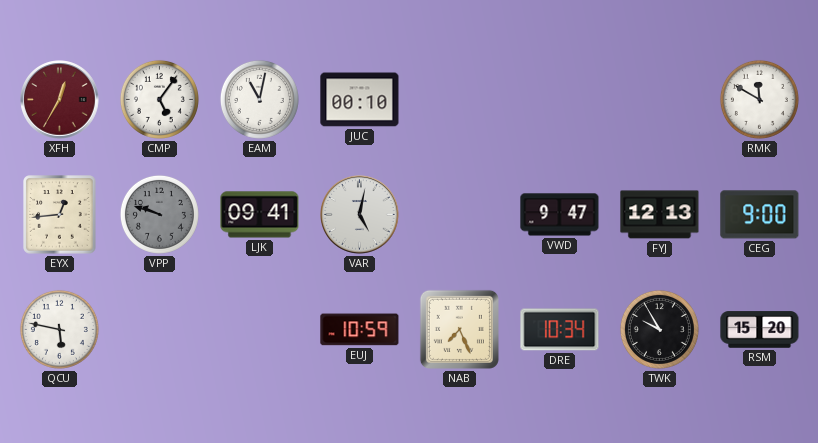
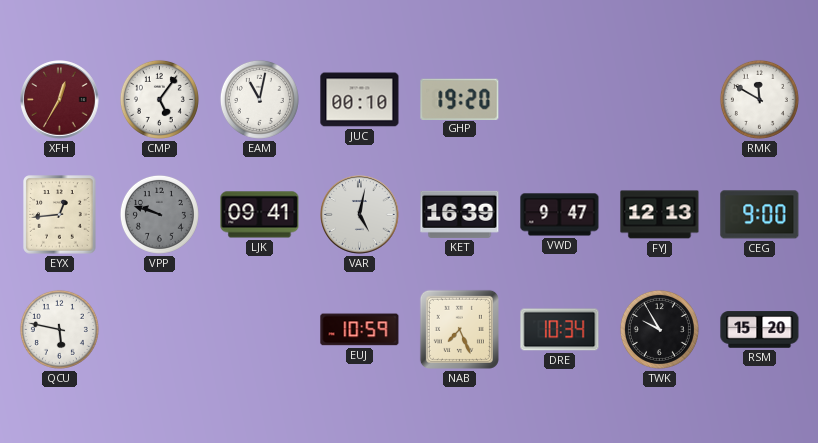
GHP: none -> 19:20
KET: none -> 16:39
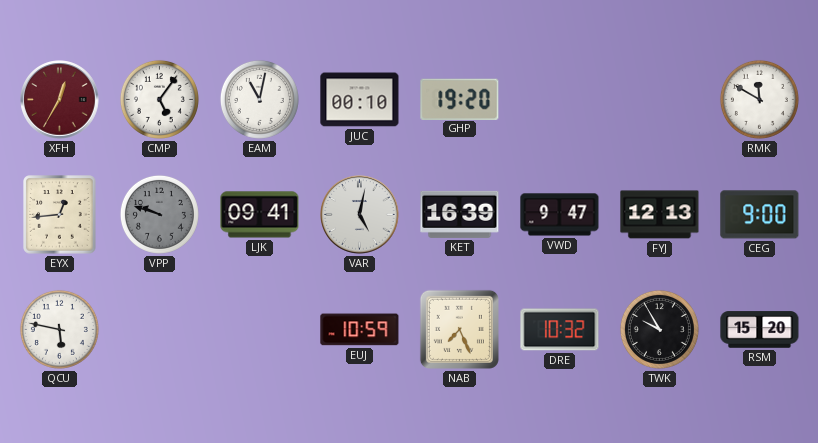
DRE: 10:34 -> 10:32
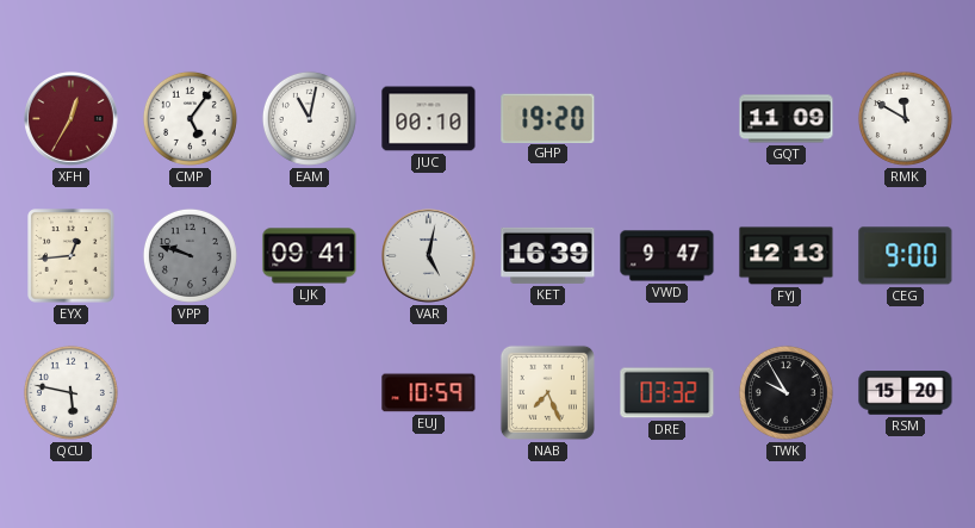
GQT: none -> 11:09
DRE: 10:32 -> 03:32
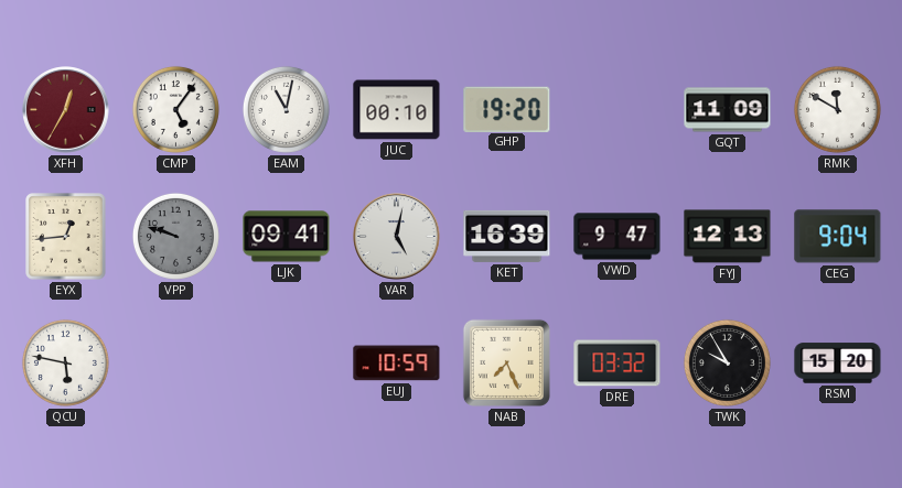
CEG: 9:00 -> 9:04
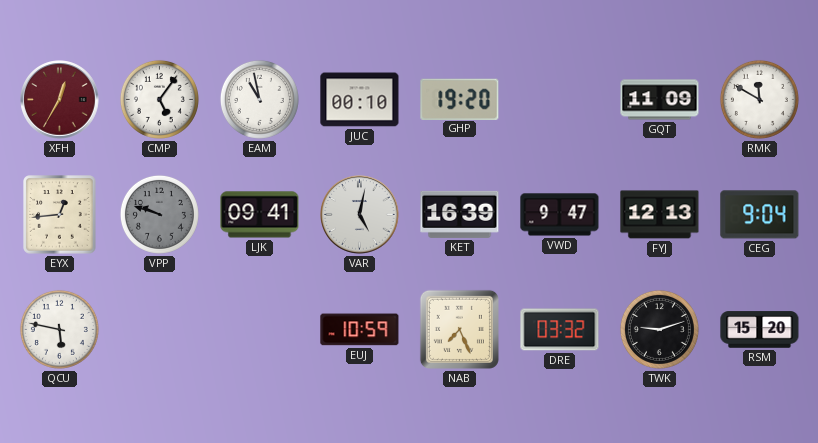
EAM: 11:02 -> 10:58
TWK: 9:55 -> 9:12
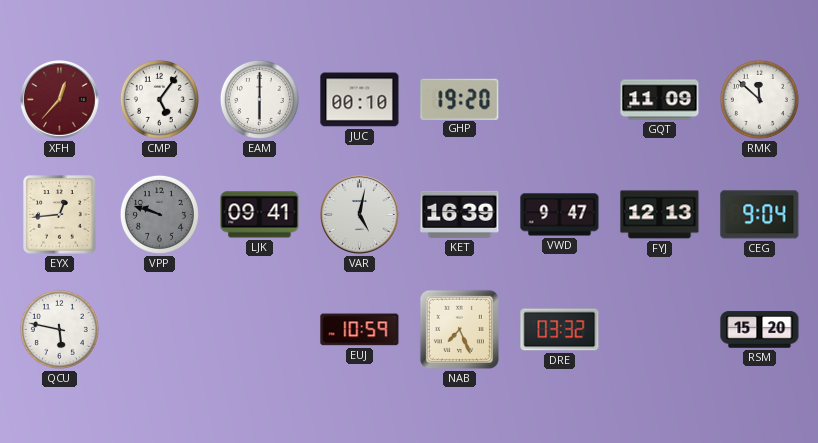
XFH: 12:35 -> 12:37
EAM: 10:58 -> 6:00
RMK: 11:50 -> 11:52
TWK: 9:12 -> none
